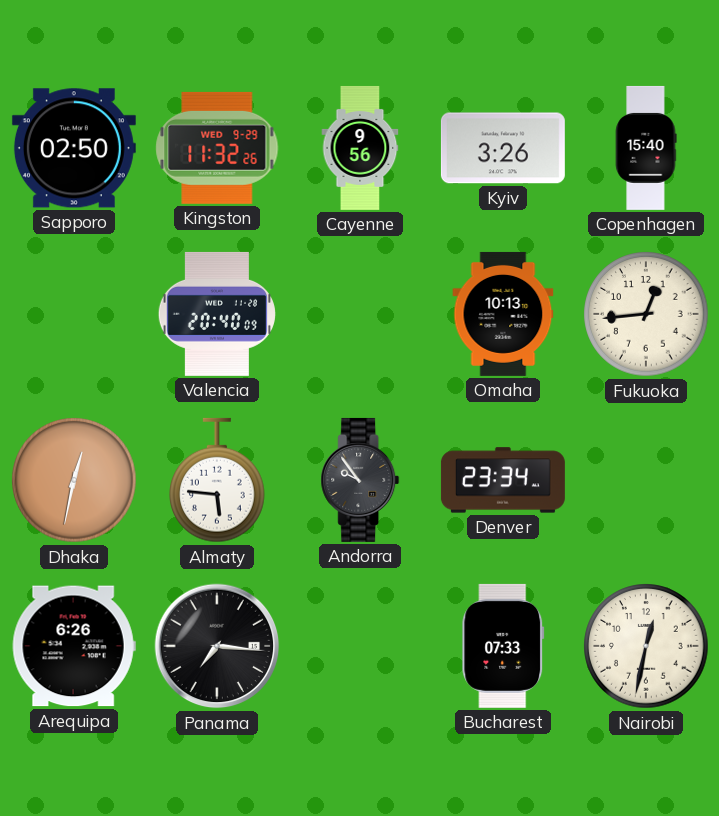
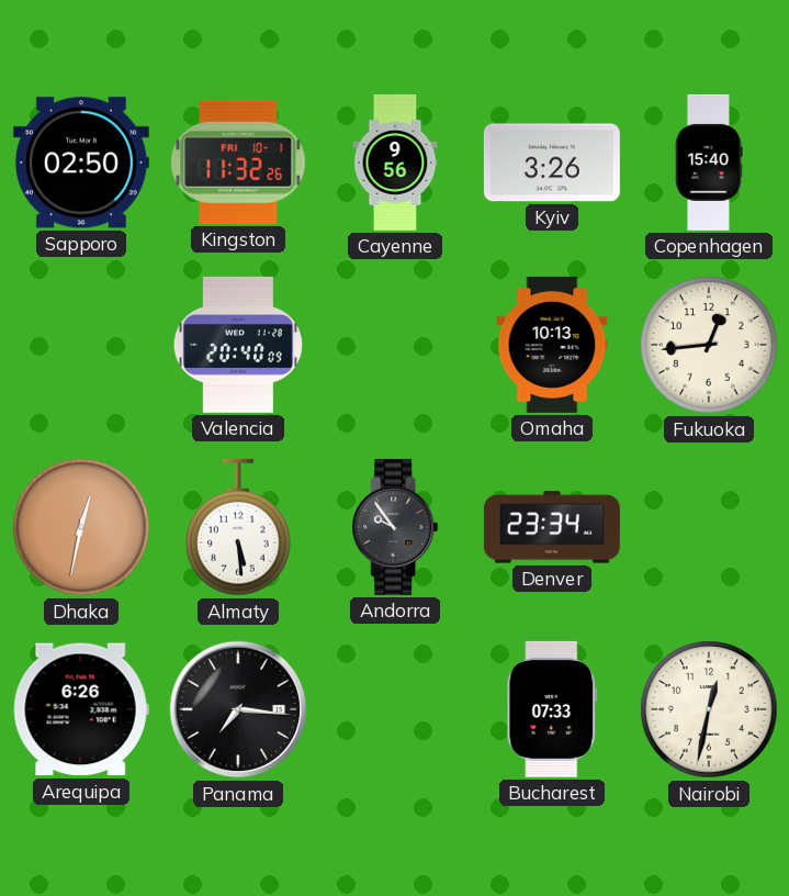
Kingston date: WED 9-29 -> FRI 10-1
Almaty: 5:46 -> 5:29
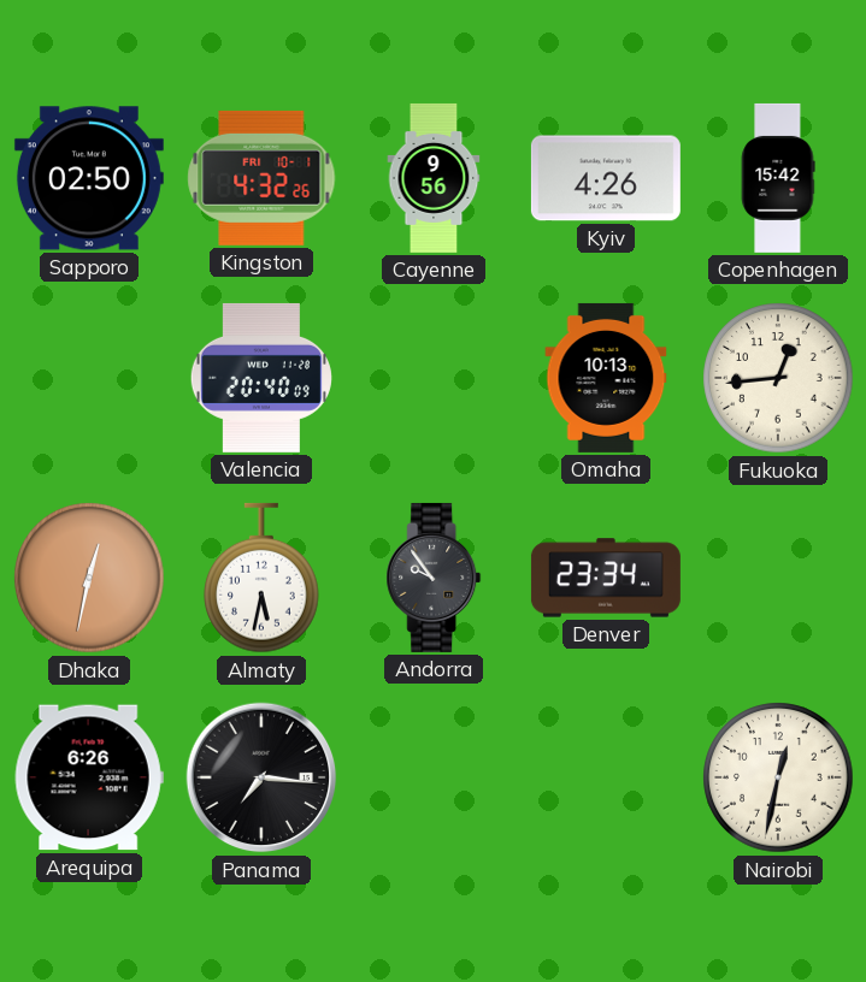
Kingston: 11:32 -> 4:32
Kyiv: 3:26 -> 4:26
Copenhagen: 15:40 -> 15:42
Almaty: 5:29 -> 5:32
Bucharest: 07:33 -> none
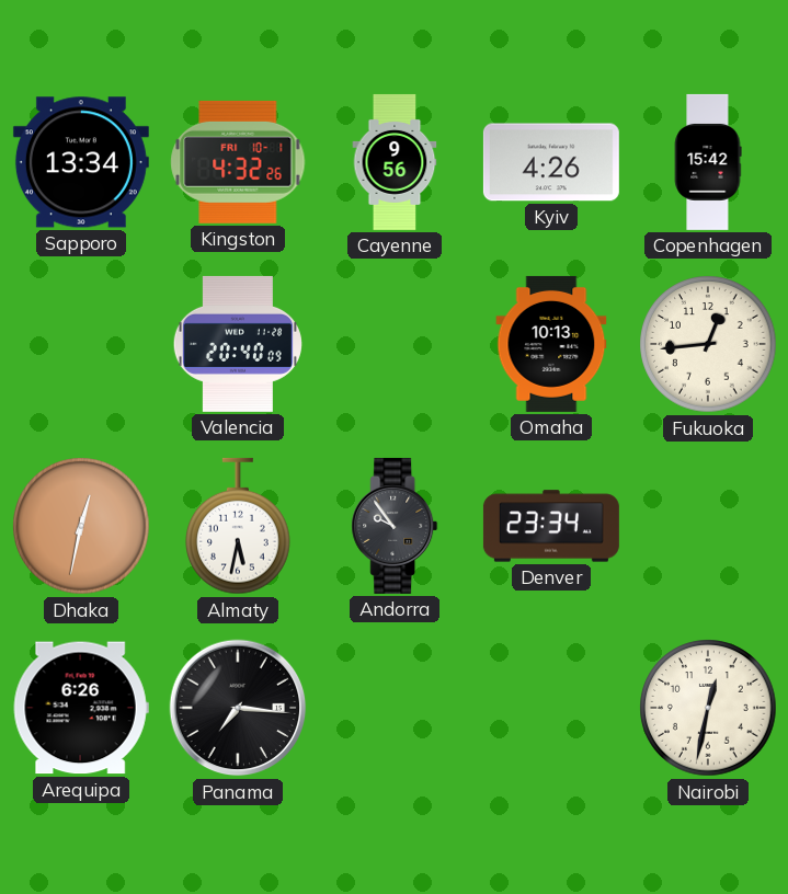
Sapporo: 02:50 -> 13:34
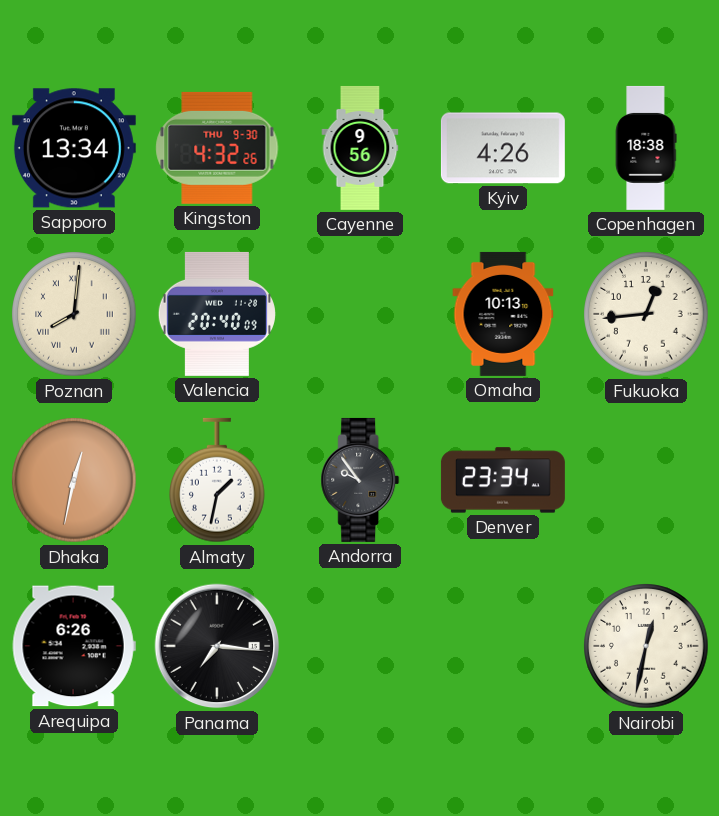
Kingston date: FRI 10-1 -> THU 9-30
Copenhagen: 15:42 -> 18:38
Poznan: none -> 8:01
Almaty: 5:32 -> 1:32
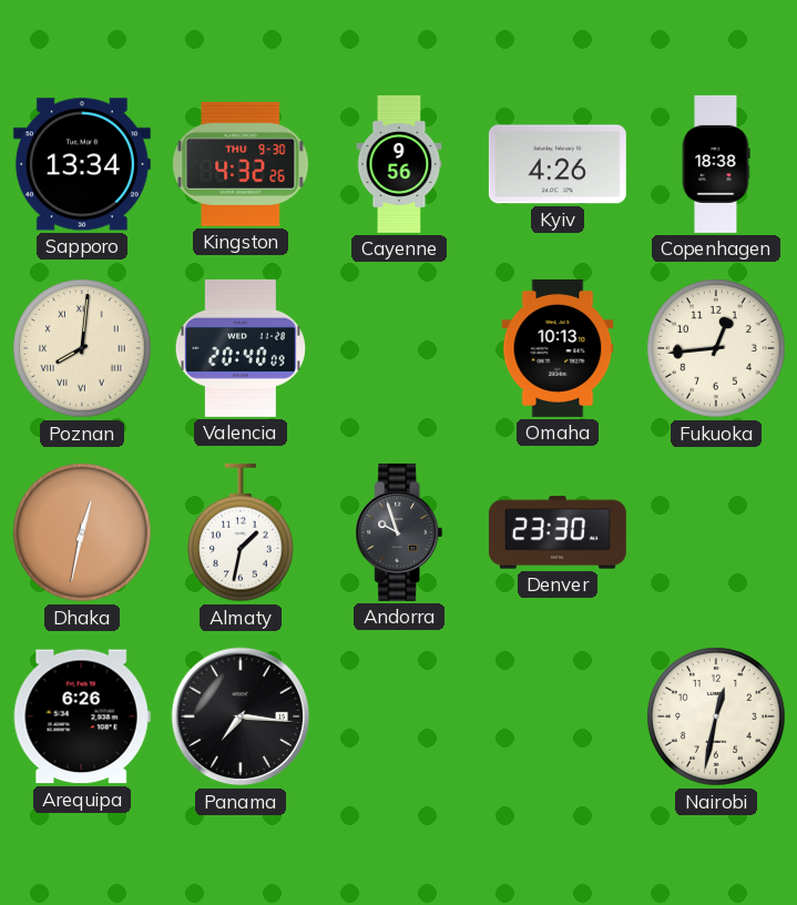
Andorra: 9:54 -> 9:57
Denver: 23:34 -> 23:30
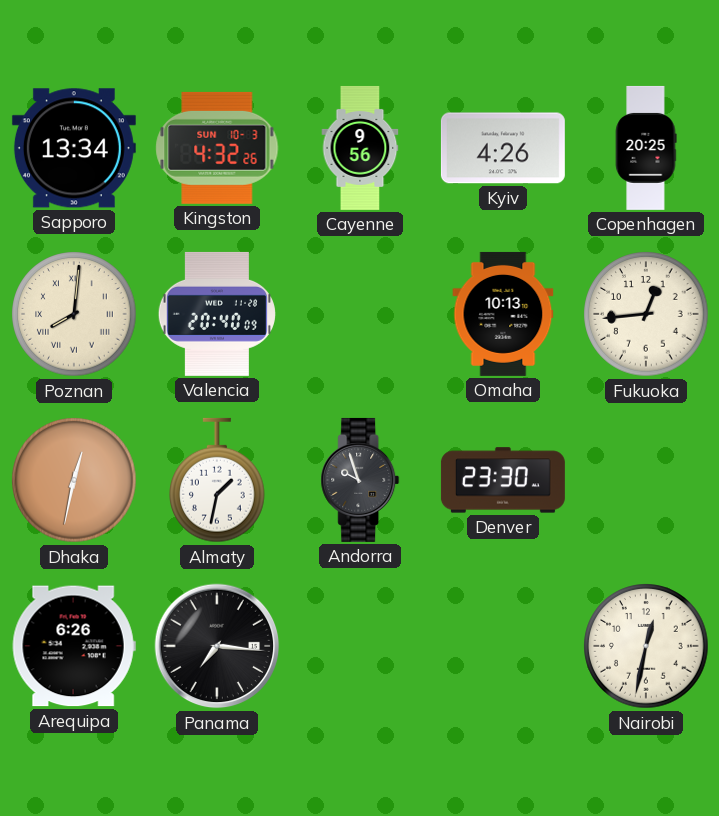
Kingston date: THU 9-30 -> SUN 10-3
Copenhagen: 18:38 -> 20:25
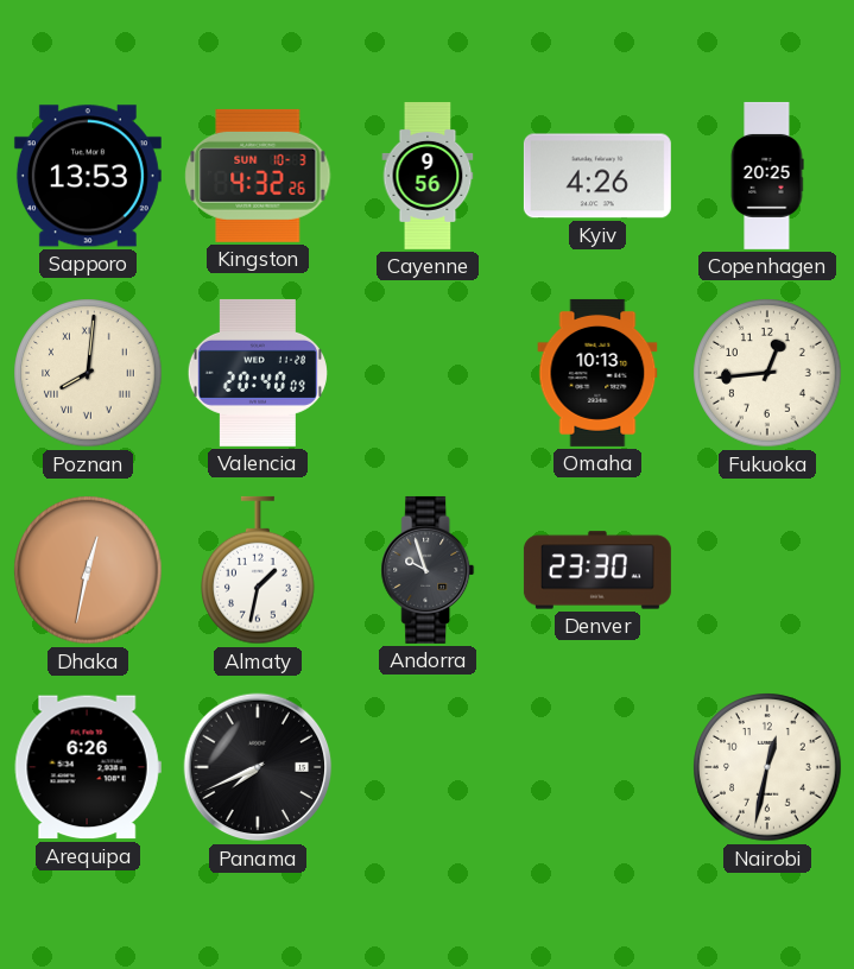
Sapporo: 13:34 -> 13:53
Panama: 7:16 -> 7:41
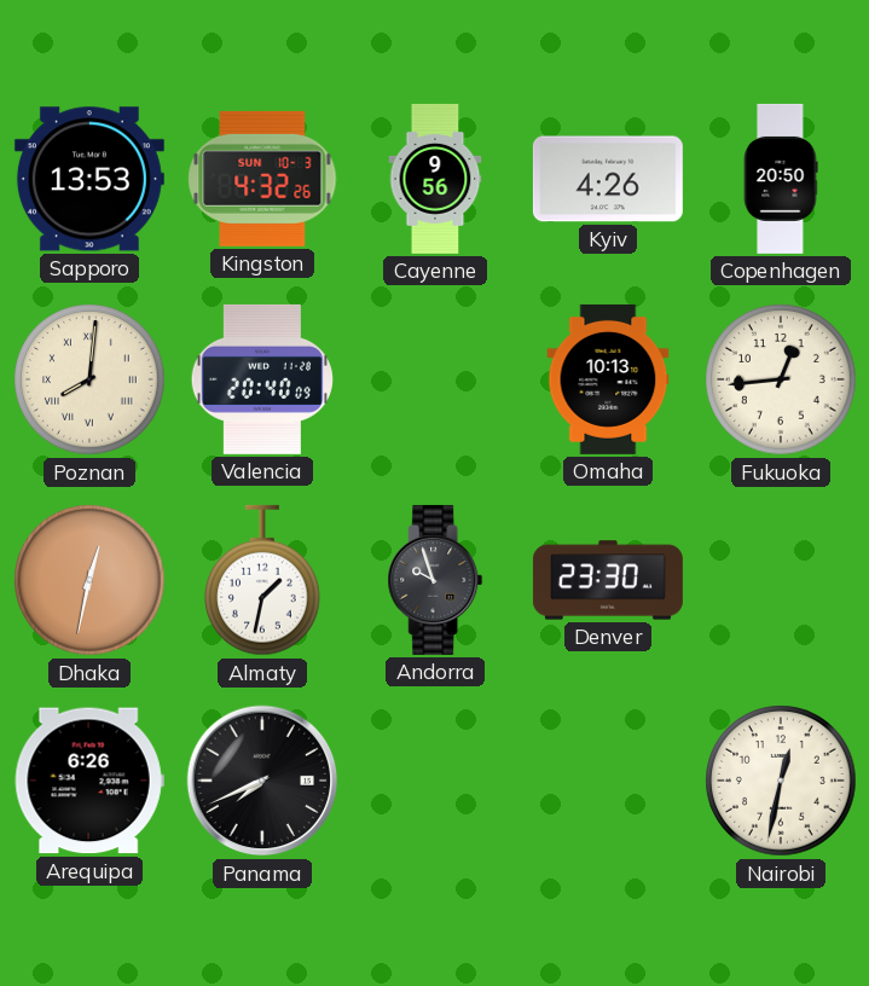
Copenhagen: 20:25 -> 20:50
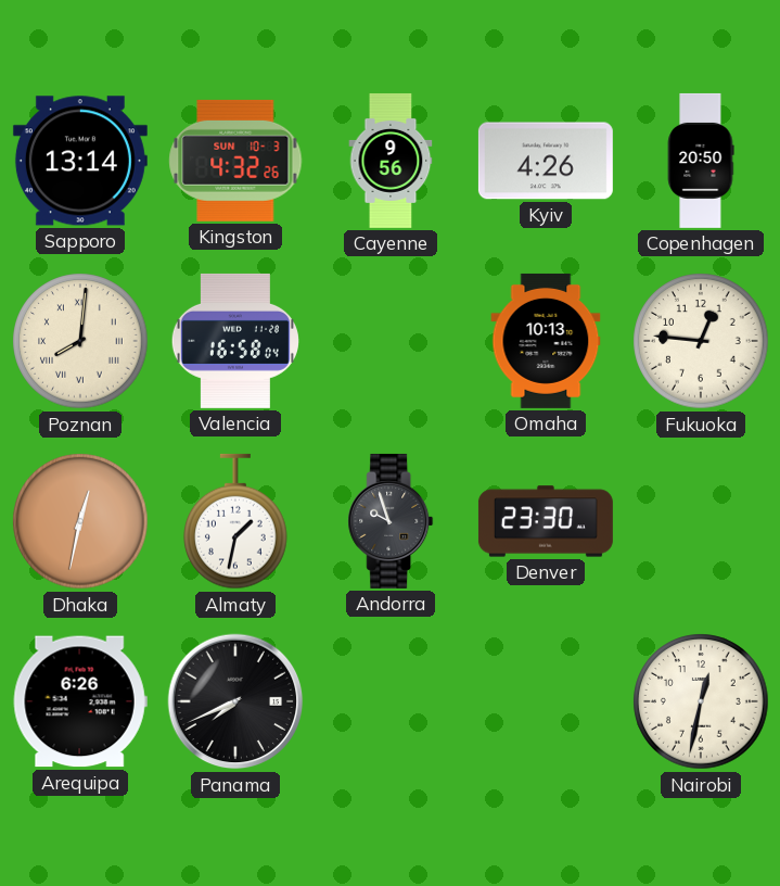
Sapporo: 13:53 -> 13:14
Valencia: 20:40 -> 16:58
Fukuoka: 12:44 -> 12:46
